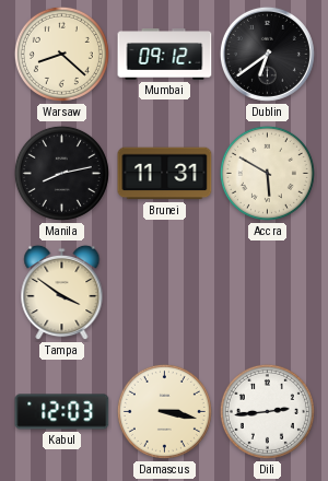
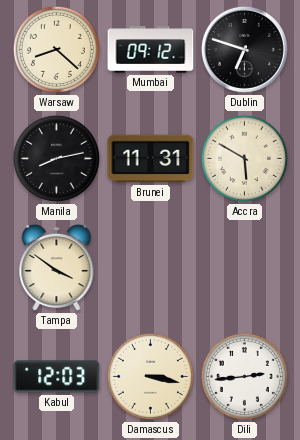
Dublin: 6:39 -> 6:48
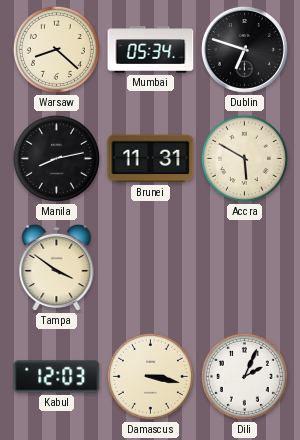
Mumbai: 09:12 -> 05:34
Dili: 2:44 -> 2:04
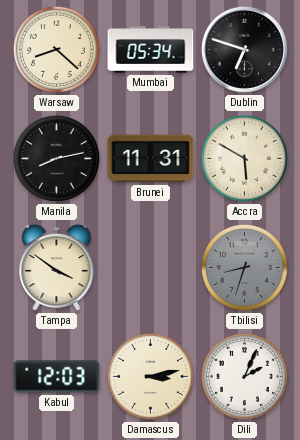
Tbilisi: none -> 8:33
Damascus: 3:17 -> 3:13
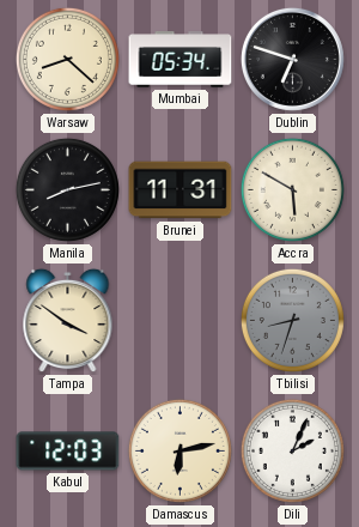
Damascus: 3:13 -> 6:13
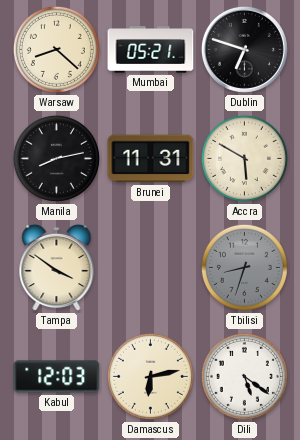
Mumbai: 05:34 -> 05:21
Dili: 2:04 -> 5:21
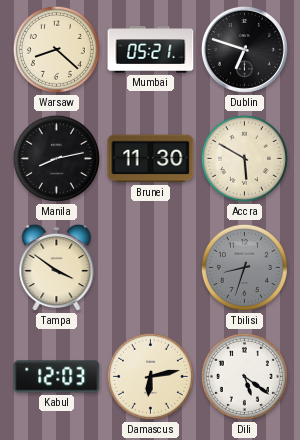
Brunei: 11:31 -> 11:30
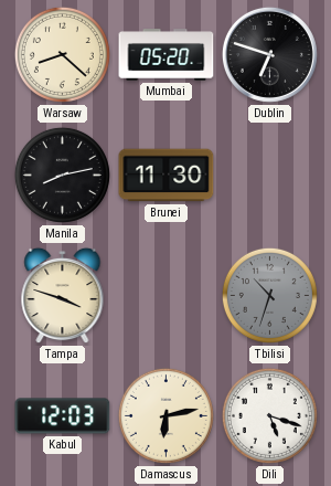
Mumbai: 05:21 -> 05:20
Accra: 5:50 -> none
Tampa: 3:51 -> 3:48
Tbilisi: 8:33 -> 10:33
Dili: 5:21 -> 5:18
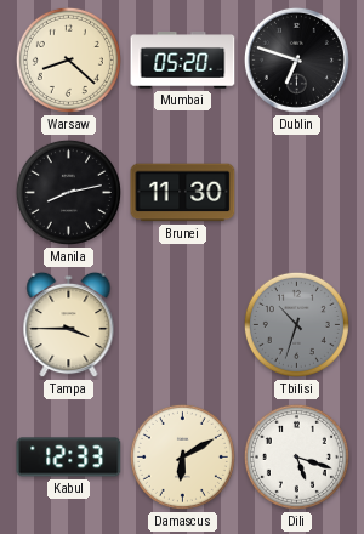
Tampa: 3:48 -> 3:45
Kabul: 12:03 -> 12:33
Damascus: 6:13 -> 6:10
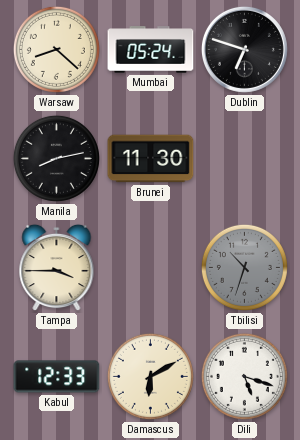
Mumbai: 05:20 -> 05:24
